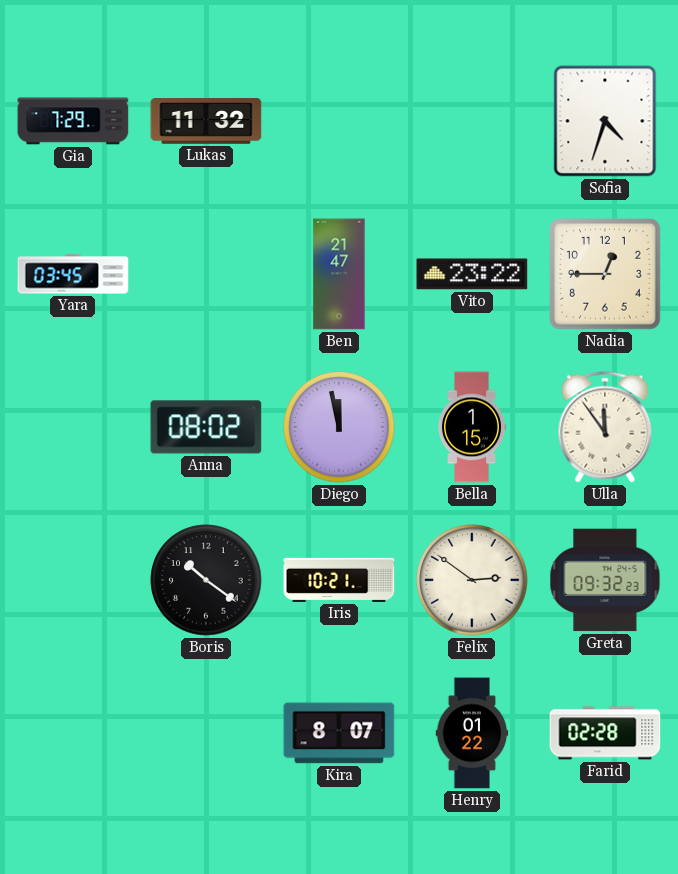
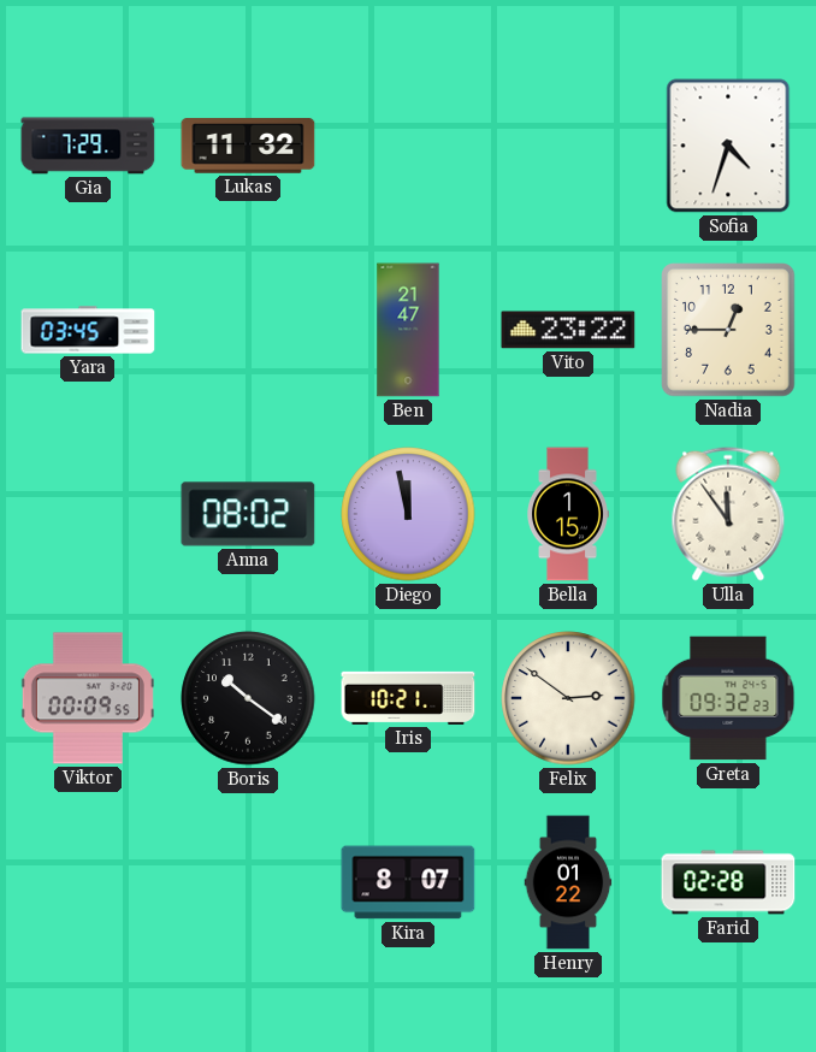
Viktor: none -> 00:09
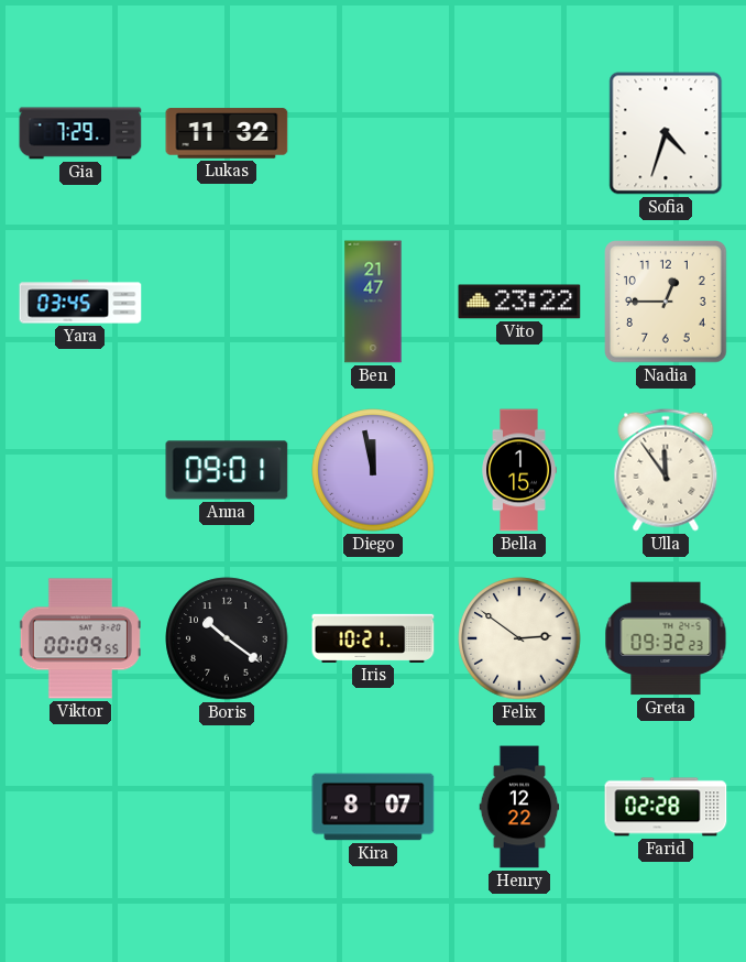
Anna: 08:02 -> 09:01
Henry: 01:22 -> 12:22
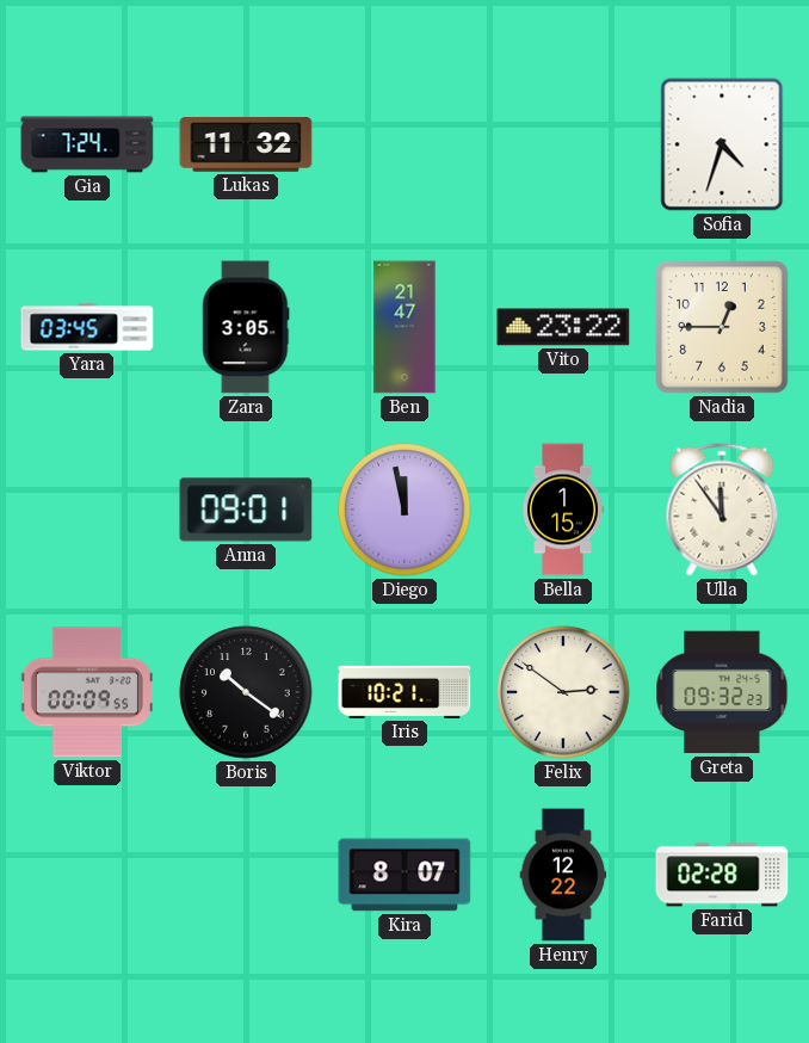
Gia: 7:29 -> 7:24
Zara: none -> 3:05
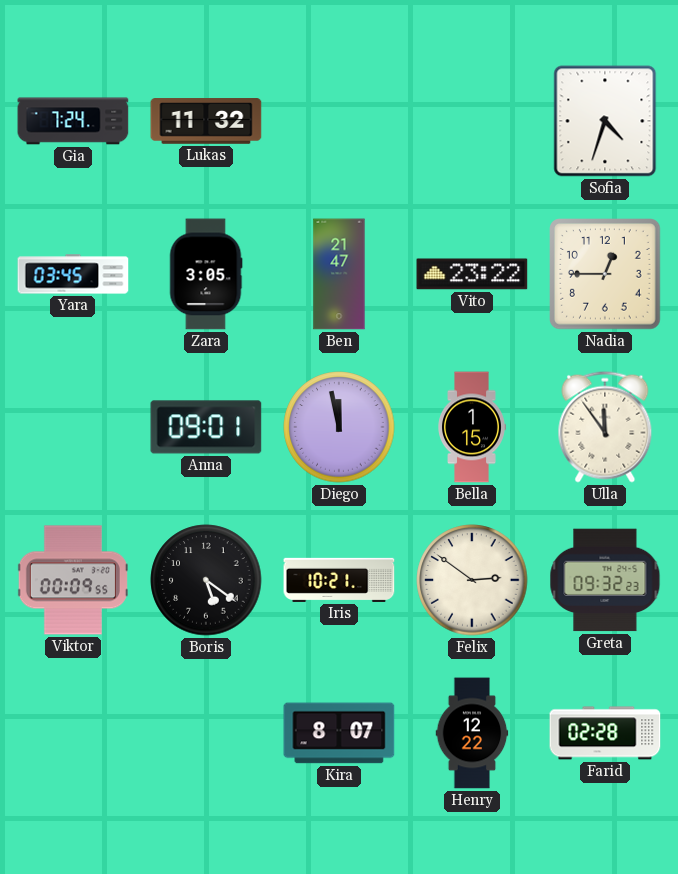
Boris: 10:21 -> 5:21
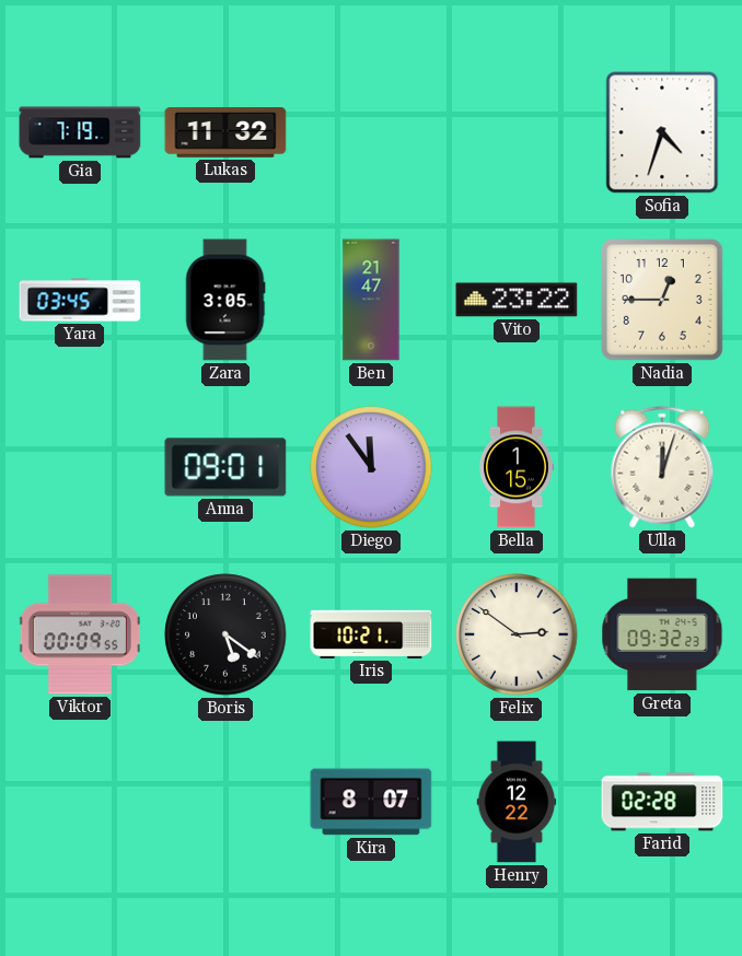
Gia: 7:24 -> 7:19
Diego: 11:58 -> 11:54
Ulla: 11:54 -> 12:03
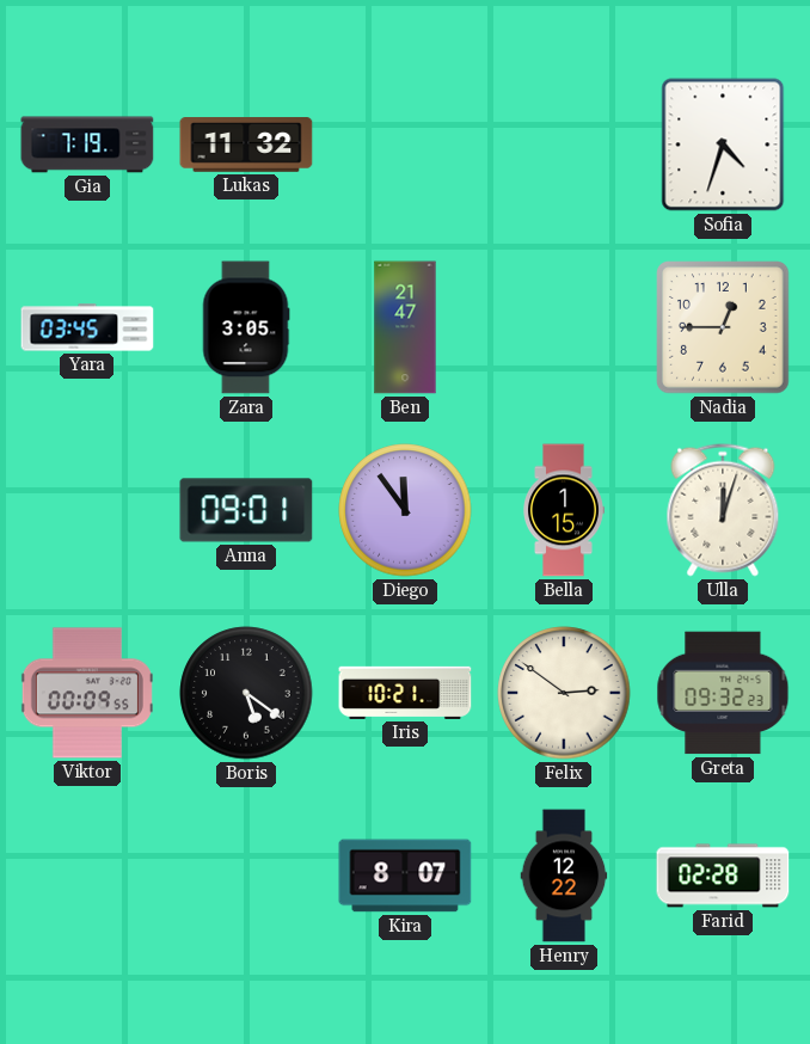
Vito: 23:22 -> none
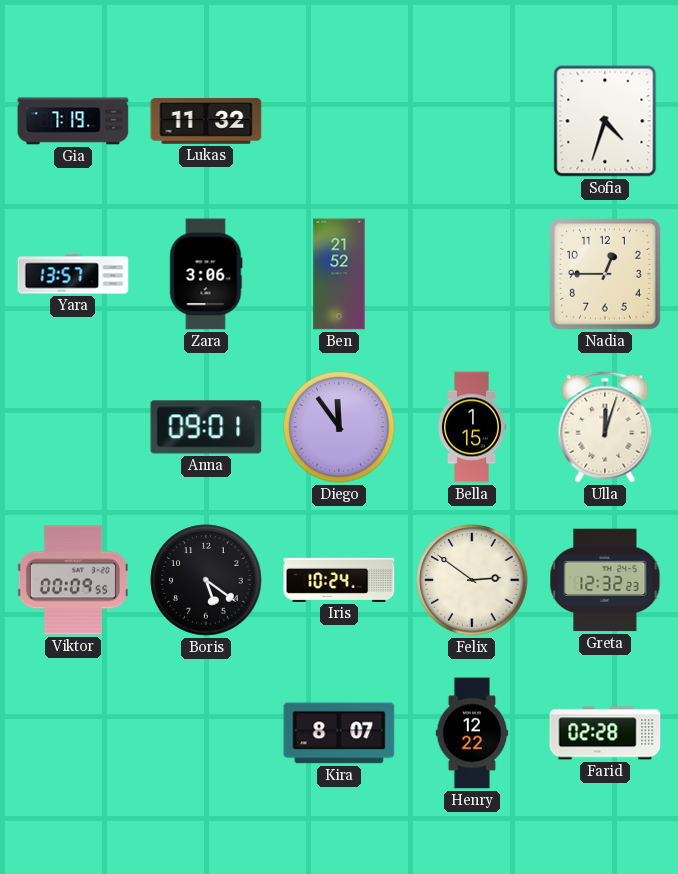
Yara: 03:45 -> 13:57
Zara: 3:05 -> 3:06
Ben: 21:47 -> 21:52
Iris: 10:21 -> 10:24
Greta: 09:32 -> 12:32
